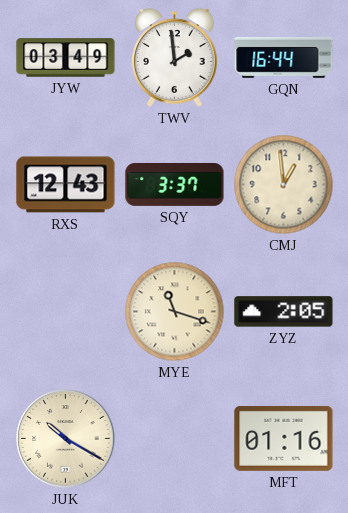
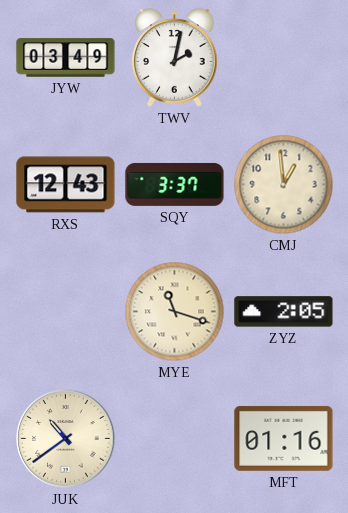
TWV: 1:59 -> 2:02
GQN: 16:44 -> none
JUK: 10:20 -> 10:39
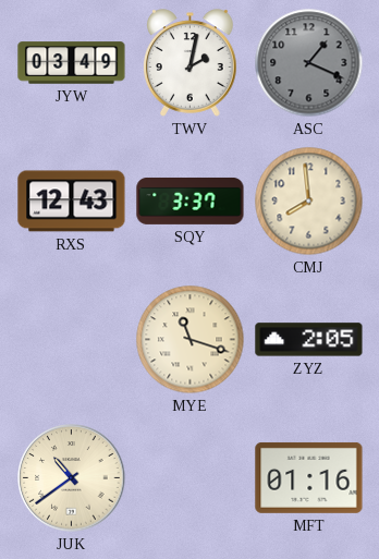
ASC: none -> 1:19
CMJ: 12:59 -> 7:59
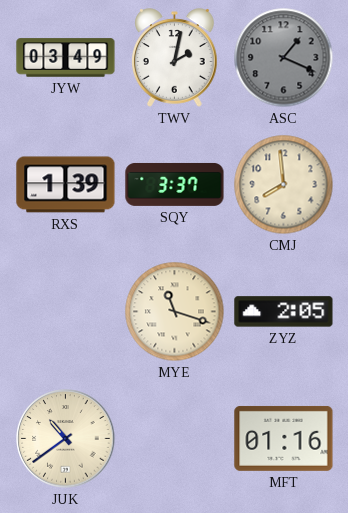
RXS: 12:43 -> 1:39
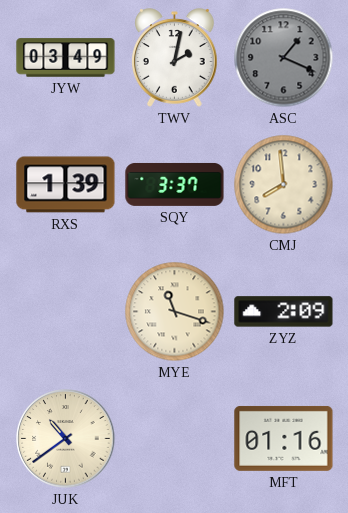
ZYZ: 2:05 -> 2:09
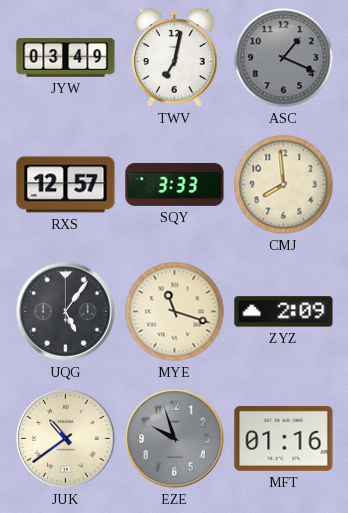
TWV: 2:02 -> 7:02
RXS: 1:39 -> 12:57
SQY: 3:37 -> 3:33
UQG: none -> 5:06
EZE: none -> 9:57
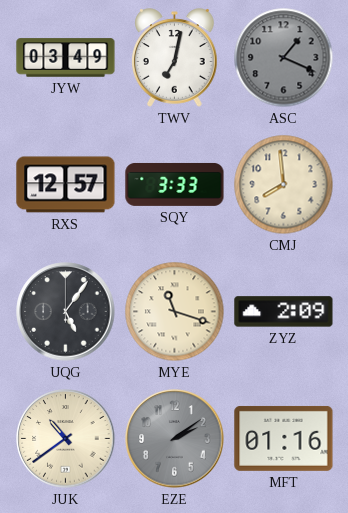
EZE: 9:57 -> 2:09
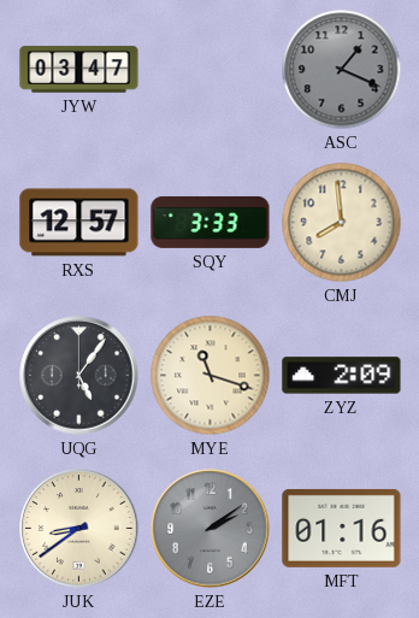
JYW: 03:49 -> 03:47
TWV: 7:02 -> none
JUK: 10:39 -> 8:39
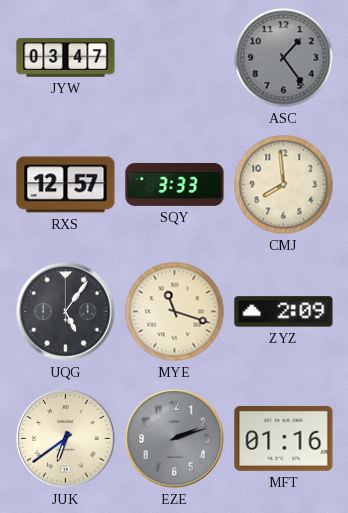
ASC: 1:19 -> 1:24
JUK: 8:39 -> 6:39
EZE: 2:09 -> 2:12
